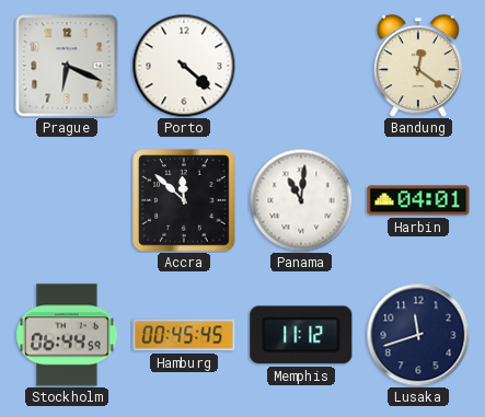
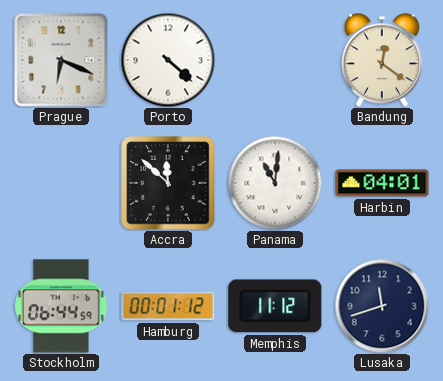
Hamburg: 00:45 -> 00:01
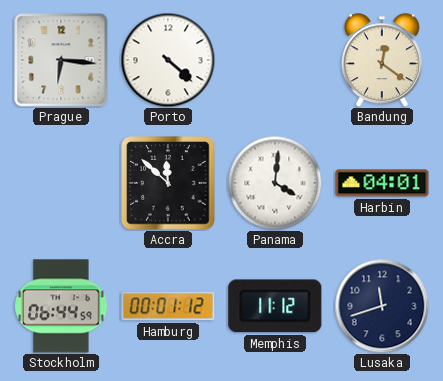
Prague: 6:19 -> 6:16
Panama: 11:01 -> 4:01
